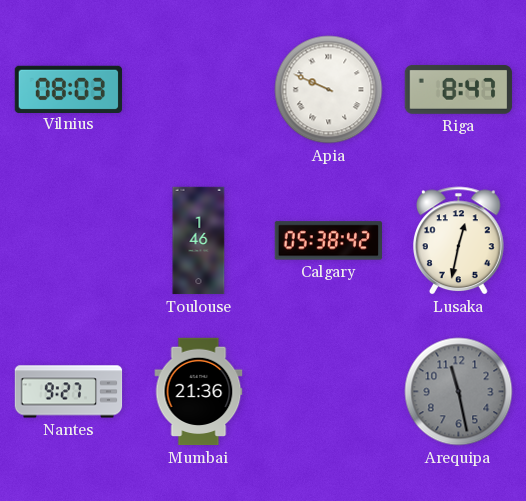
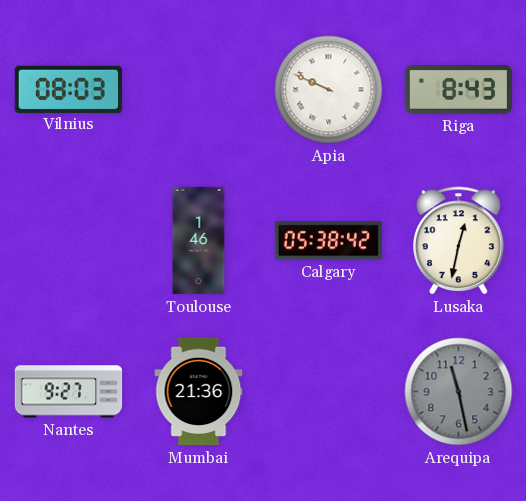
Riga: 8:47 -> 8:43
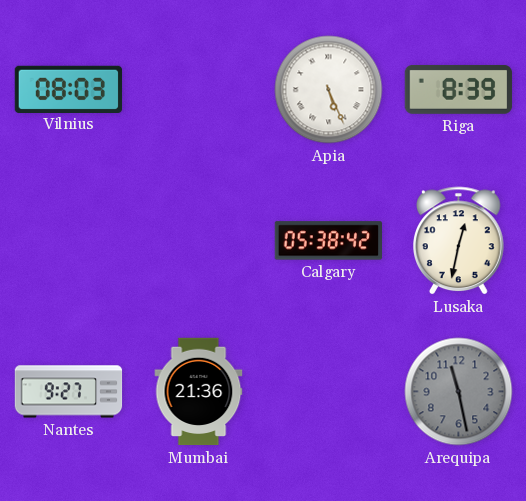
Apia: 9:49 -> 5:26
Riga: 8:43 -> 8:39
Toulouse: 1:46 -> none
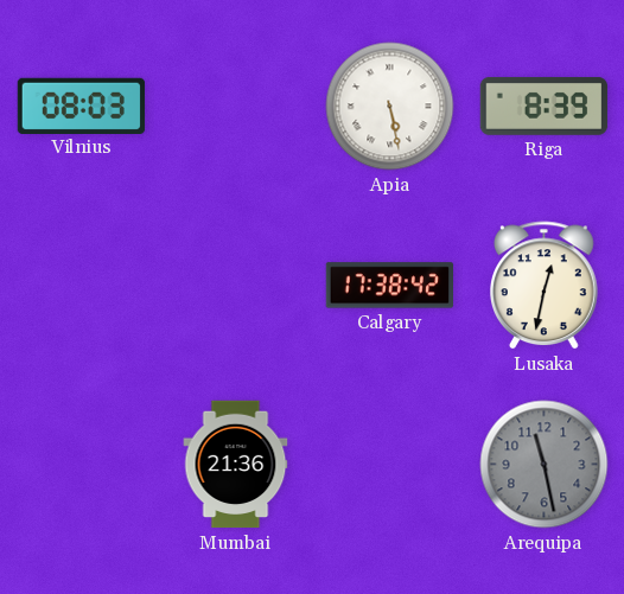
Apia: 5:26 -> 5:28
Calgary: 05:38 -> 17:38
Nantes: 9:27 -> none
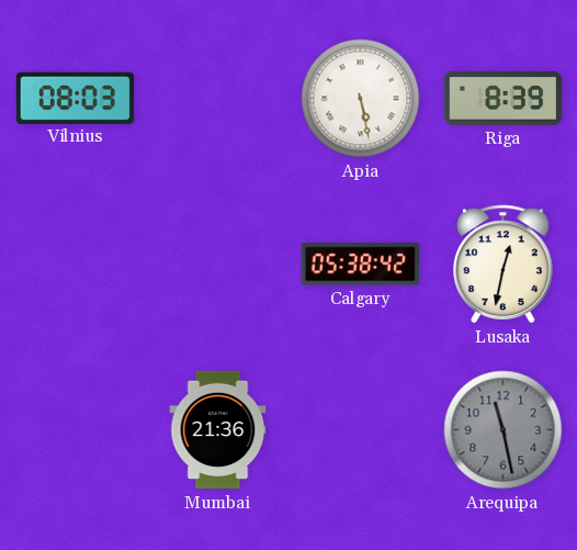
Calgary: 17:38 -> 05:38
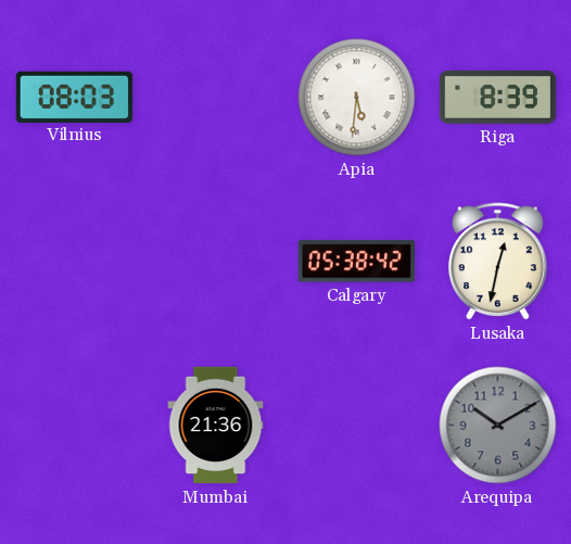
Apia: 5:28 -> 5:31
Arequipa: 11:28 -> 10:10
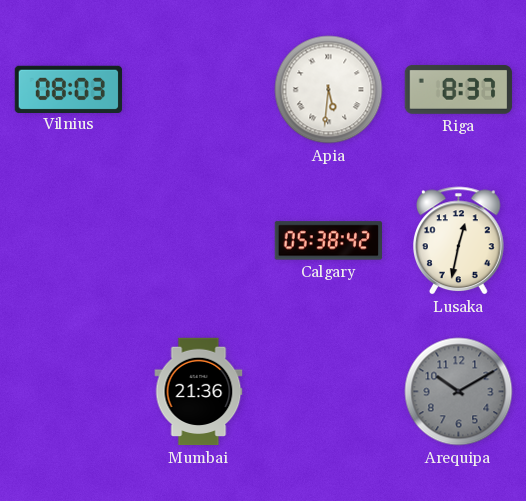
Riga: 8:39 -> 8:37
